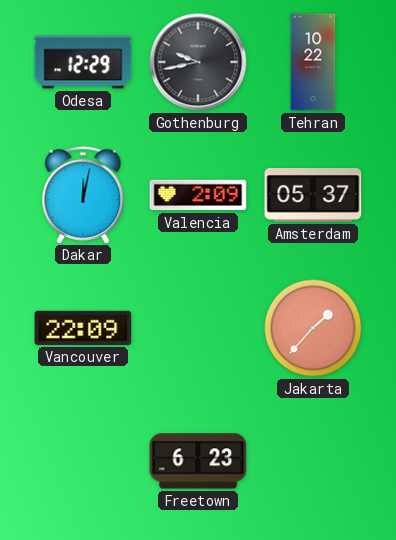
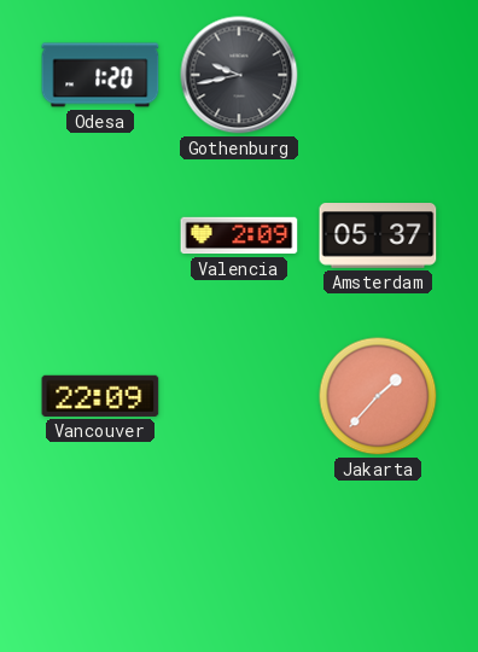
Odesa: 12:29 -> 1:20
Tehran: 10:22 -> none
Dakar: 12:02 -> none
Freetown: 6:23 -> none
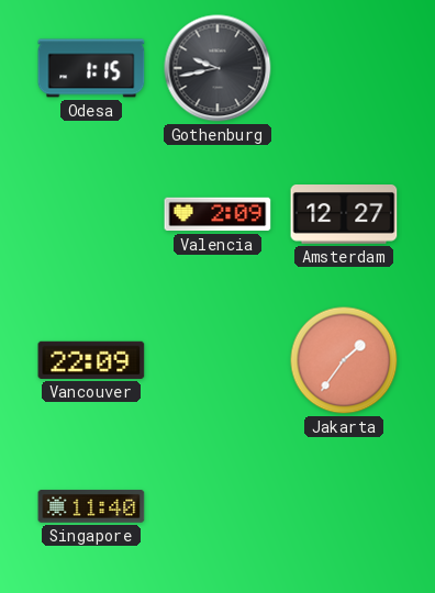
Odesa: 1:20 -> 1:15
Amsterdam: 05:37 -> 12:27
Jakarta: 1:37 -> 1:36
Singapore: none -> 11:40
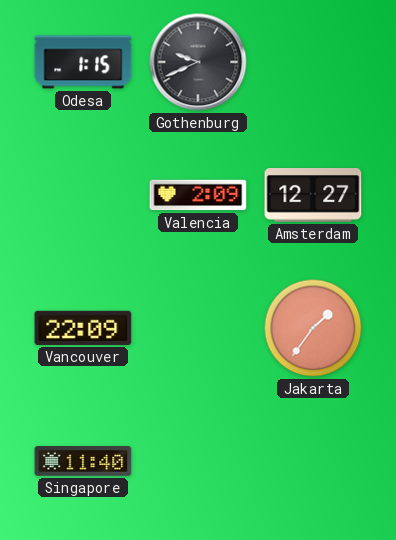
Gothenburg: 9:43 -> 9:41
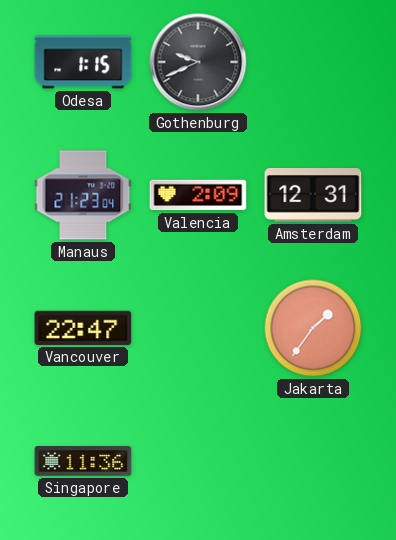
Manaus: none -> 21:23
Amsterdam: 12:27 -> 12:31
Vancouver: 22:09 -> 22:47
Singapore: 11:40 -> 11:36
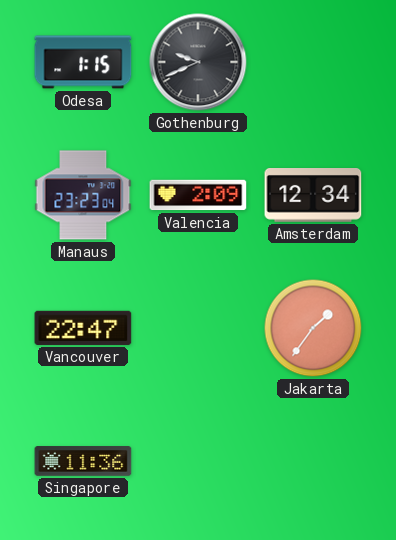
Manaus: 21:23 -> 23:23
Amsterdam: 12:31 -> 12:34
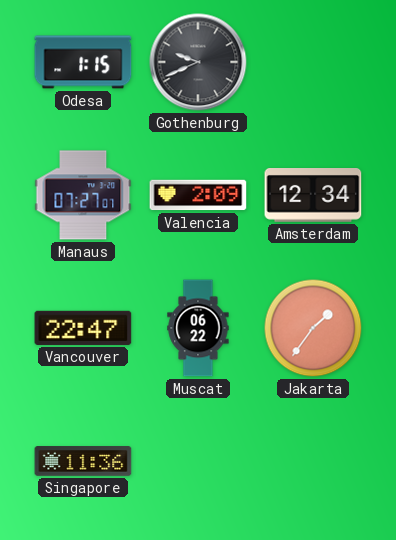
Manaus: 23:23 -> 07:27
Muscat: none -> 06:22
